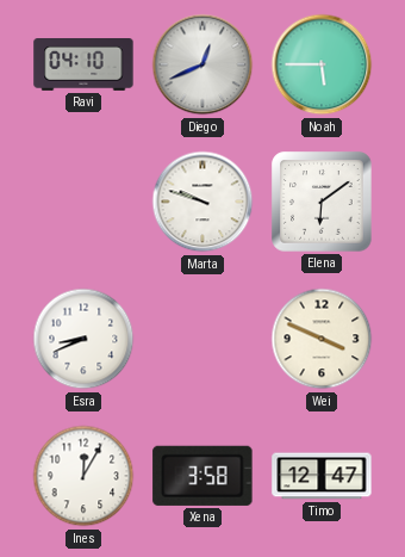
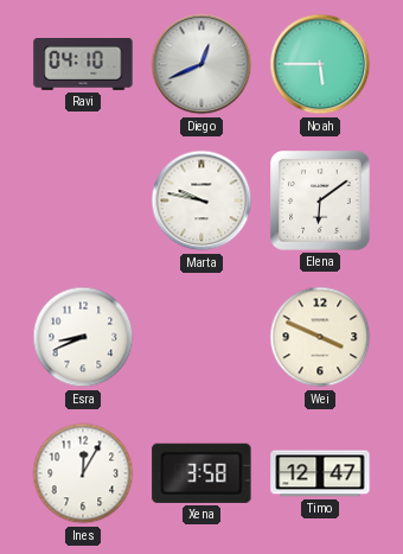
Marta: 9:48 -> 9:47
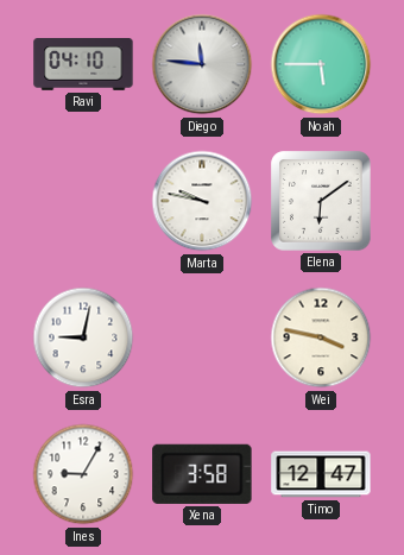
Diego: 12:41 -> 11:46
Esra: 8:41 -> 9:02
Wei: 3:49 -> 3:47
Ines: 12:05 -> 9:05
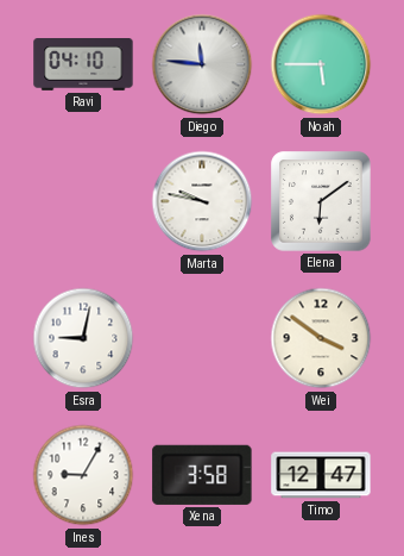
Wei: 3:47 -> 3:51
